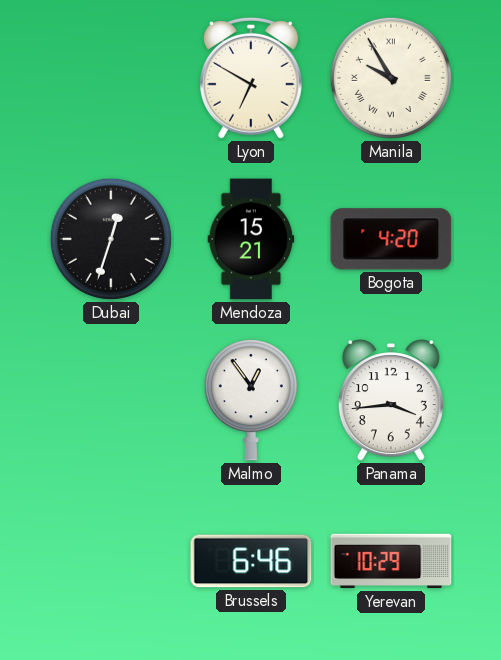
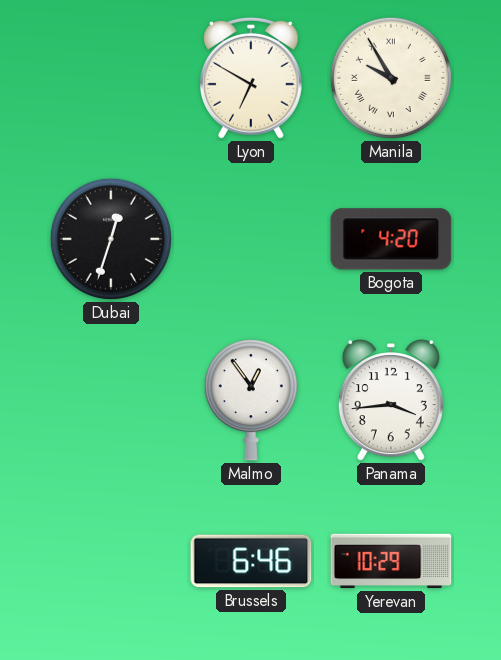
Mendoza: 15:21 -> none
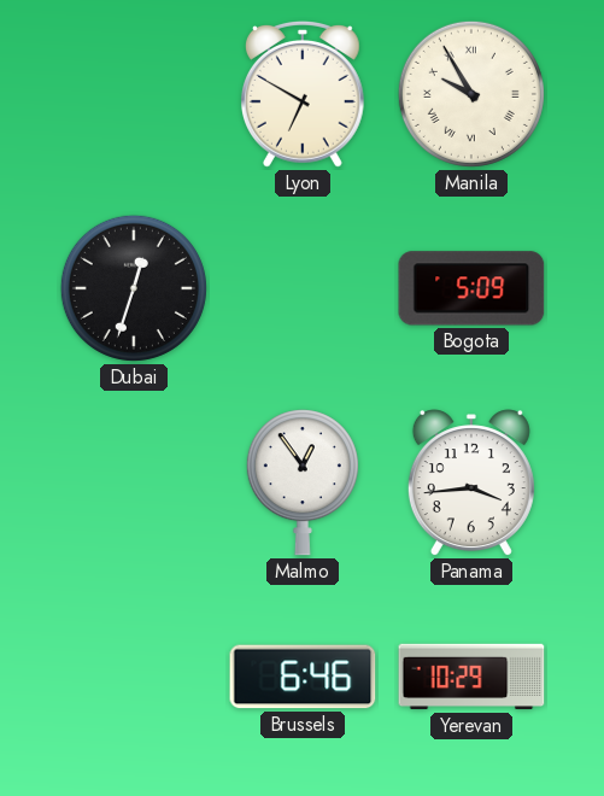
Bogota: 4:20 -> 5:09
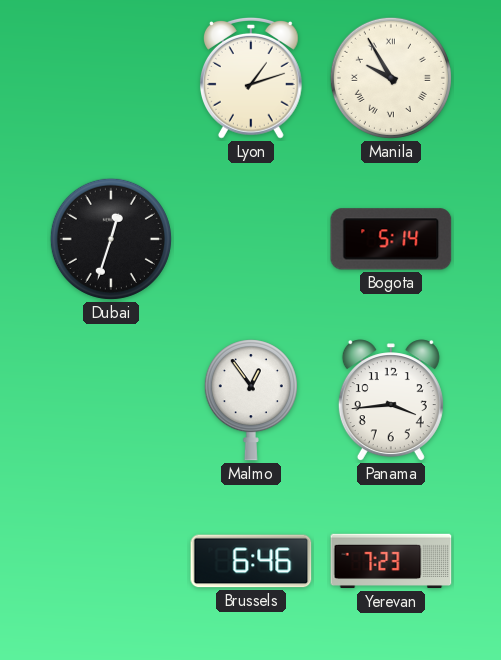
Lyon: 6:50 -> 1:12
Bogota: 5:09 -> 5:14
Yerevan: 10:29 -> 7:23
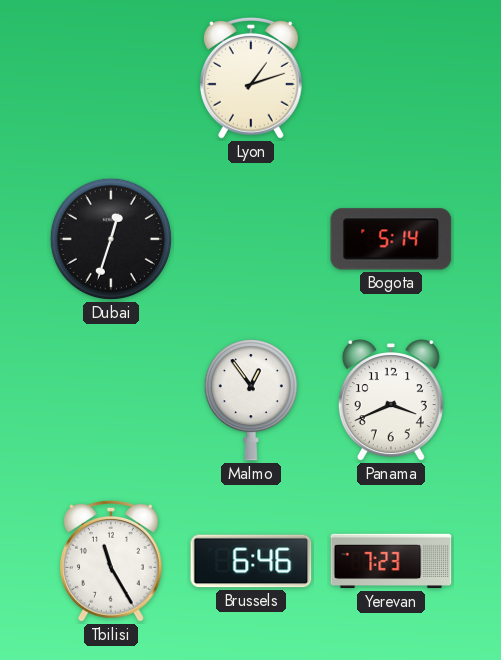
Manila: 9:55 -> none
Panama: 3:44 -> 3:41
Tbilisi: none -> 11:25
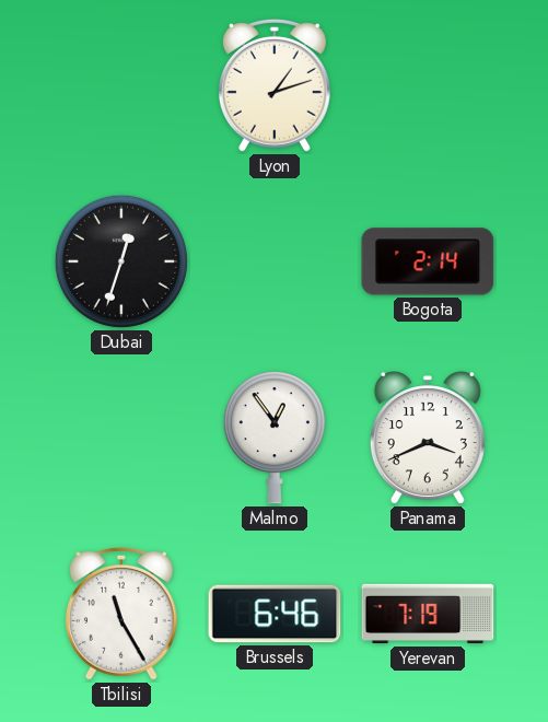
Bogota: 5:14 -> 2:14
Yerevan: 7:23 -> 7:19
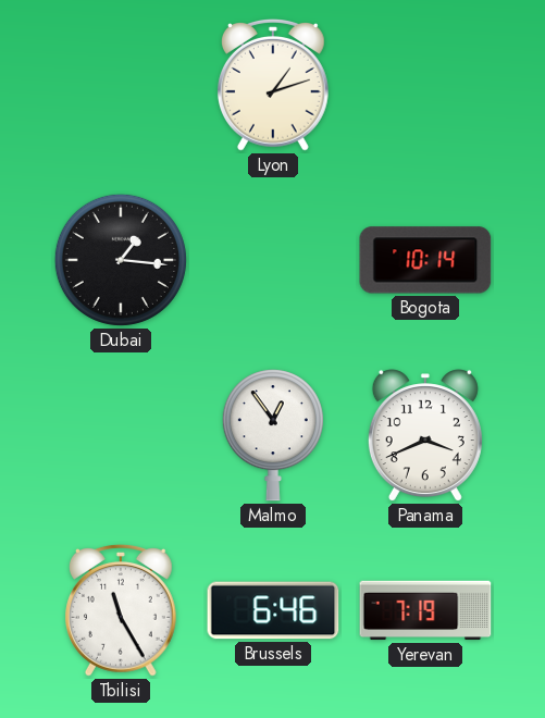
Dubai: 12:33 -> 1:16
Bogota: 2:14 -> 10:14
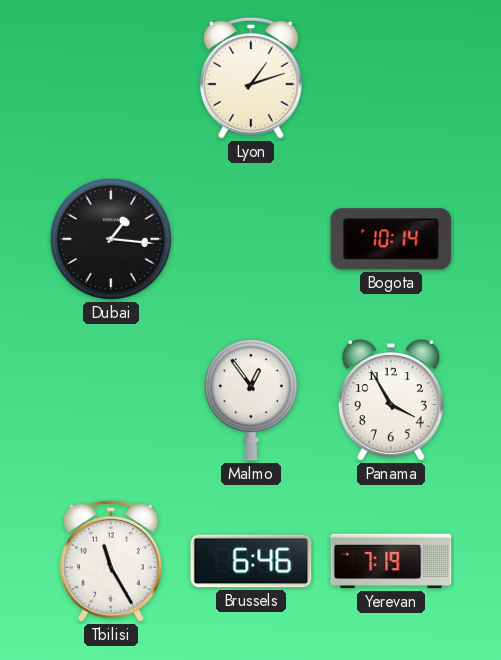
Panama: 3:41 -> 3:55
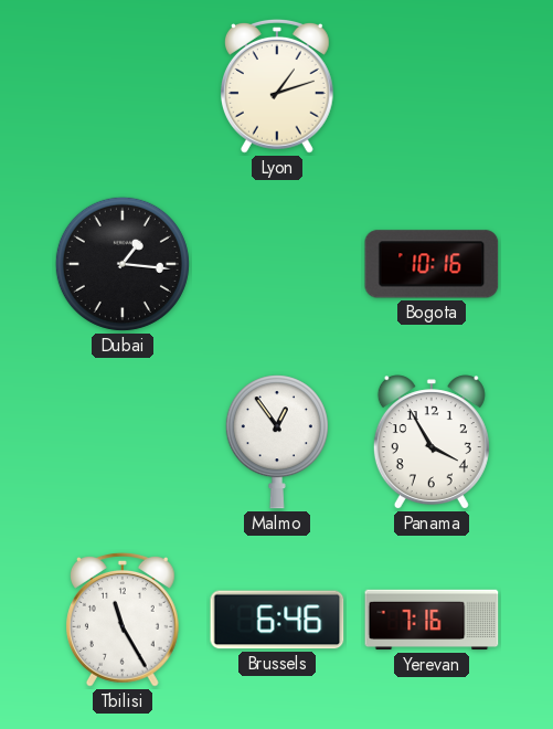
Bogota: 10:14 -> 10:16
Yerevan: 7:19 -> 7:16
